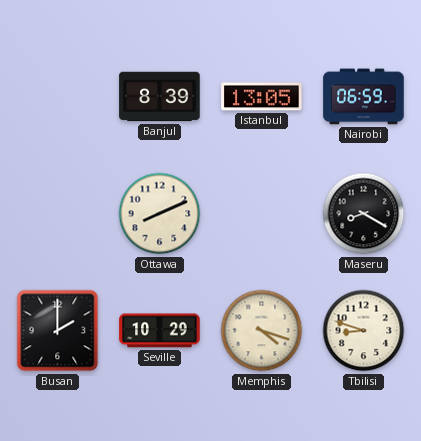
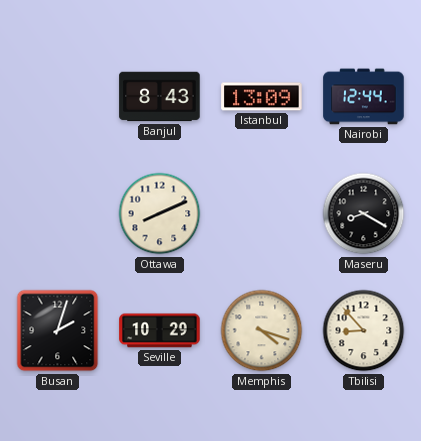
Banjul: 8:39 -> 8:43
Istanbul: 13:05 -> 13:09
Nairobi: 06:59 -> 12:44
Busan: 2:00 -> 2:03
Tbilisi: 8:48 -> 8:53
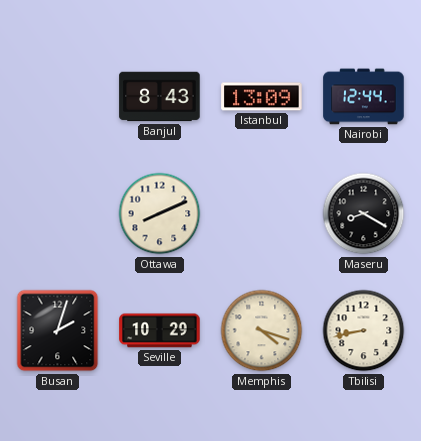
Tbilisi: 8:53 -> 8:43
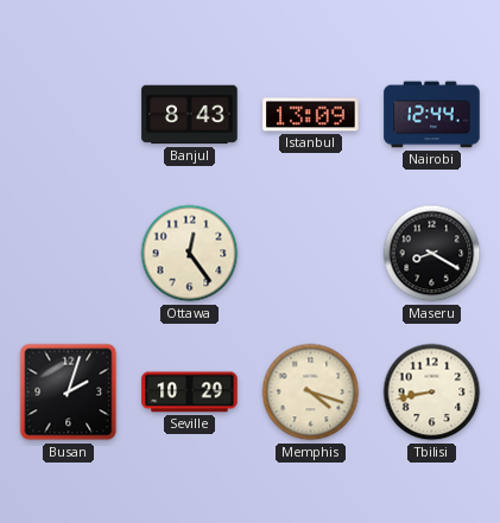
Ottawa: 8:11 -> 12:24
